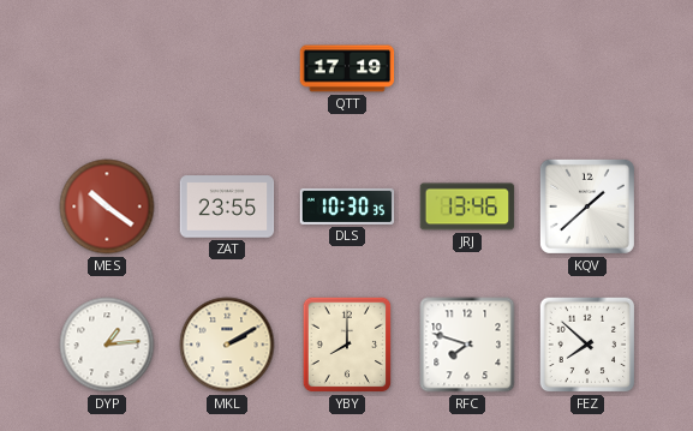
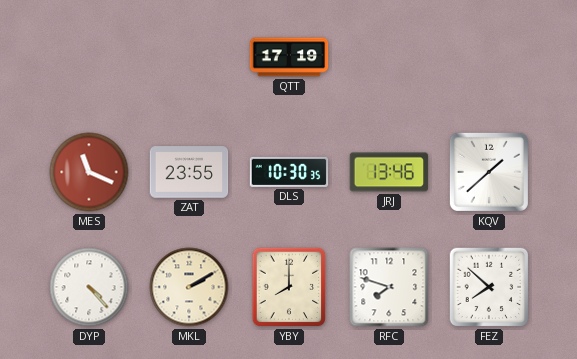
MES: 10:21 -> 11:19
DYP: 1:14 -> 4:23
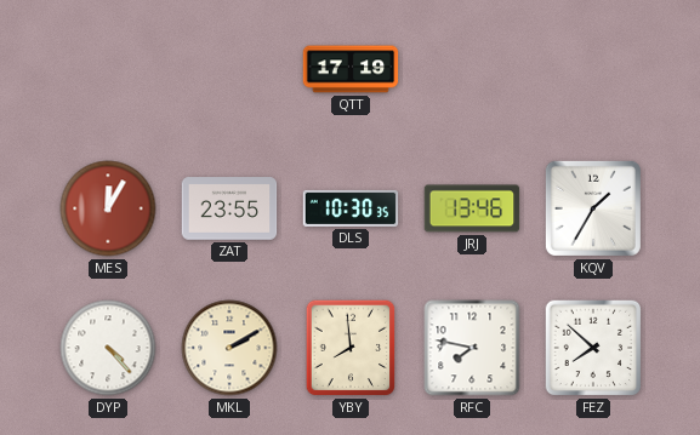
MES: 11:19 -> 12:05
KQV: 1:38 -> 1:35
YBY: 8:00 -> 7:59
RFC: 7:48 -> 7:47
